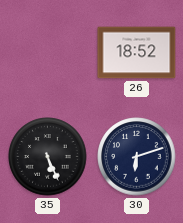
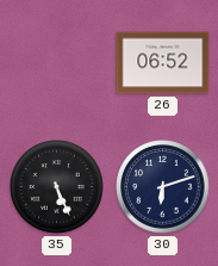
26: 18:52 -> 06:52
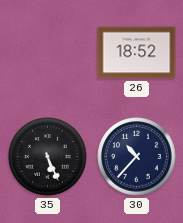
26: 06:52 -> 18:52
30: 6:12 -> 10:37
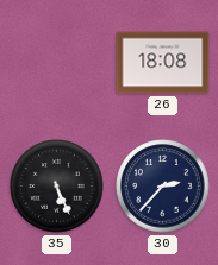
26: 18:52 -> 18:08
30: 10:37 -> 2:37
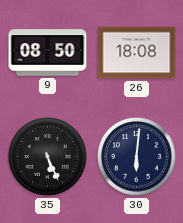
9: none -> 08:50
30: 2:37 -> 6:01
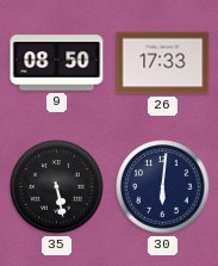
26: 18:08 -> 17:33
35: 5:26 -> 5:28
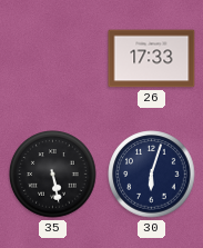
9: 08:50 -> none
30: 6:01 -> 6:03
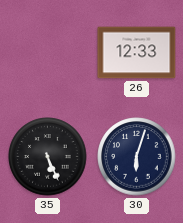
26: 17:33 -> 12:33
35: 5:28 -> 5:26
